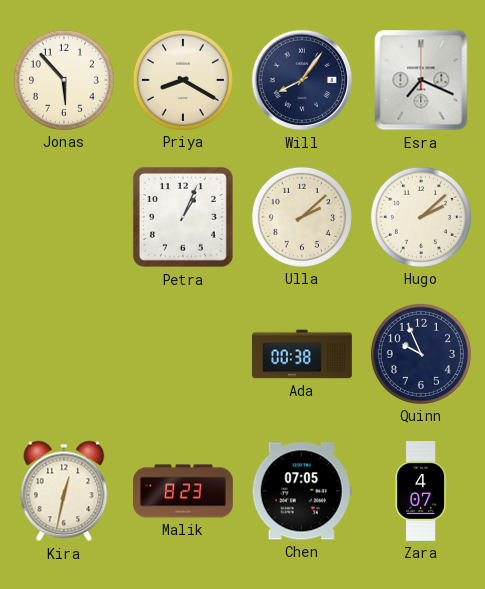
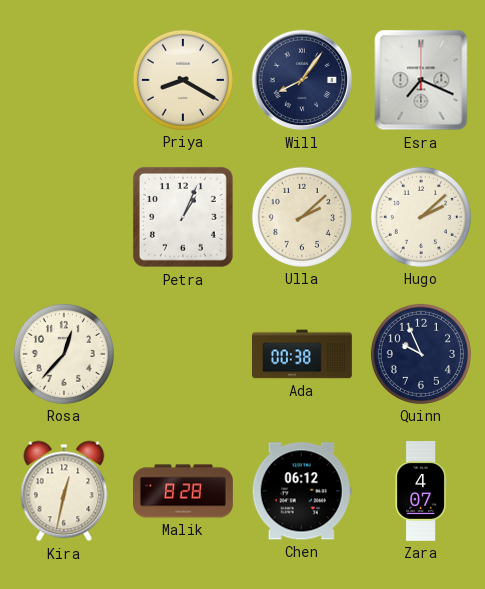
Jonas: 5:53 -> none
Rosa: none -> 12:37
Malik: 8:23 -> 8:28
Chen: 07:05 -> 06:12
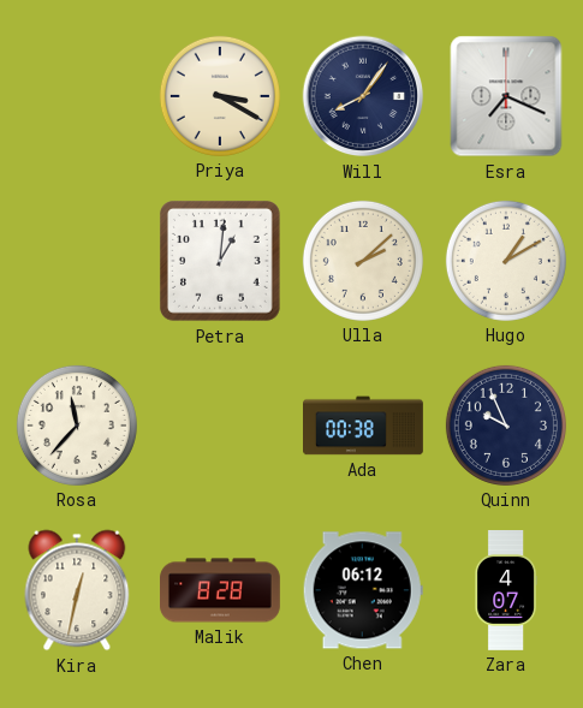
Priya: 8:20 -> 3:20
Petra: 1:04 -> 1:01
Hugo: 2:08 -> 1:10
Rosa: 12:37 -> 11:37
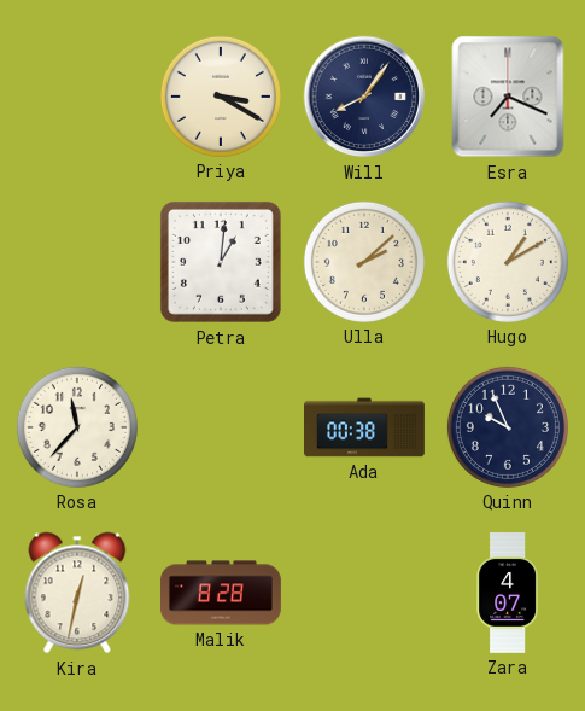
Chen: 06:12 -> none
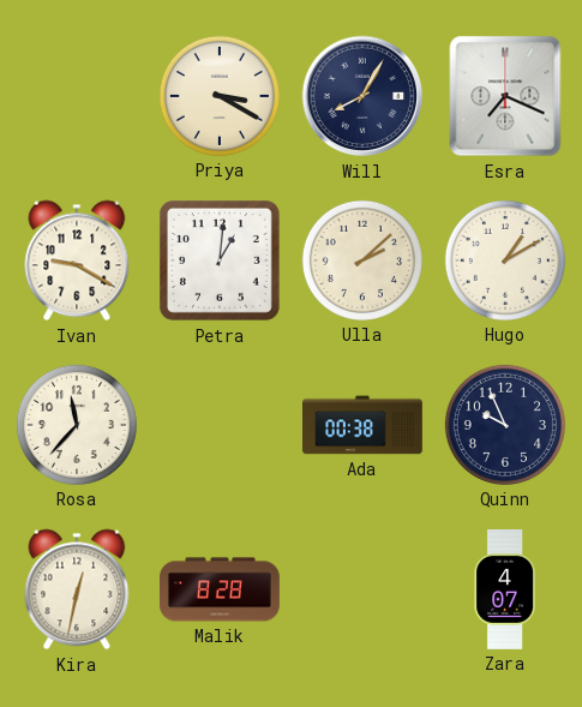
Will: 8:06 -> 8:05
Ivan: none -> 9:20
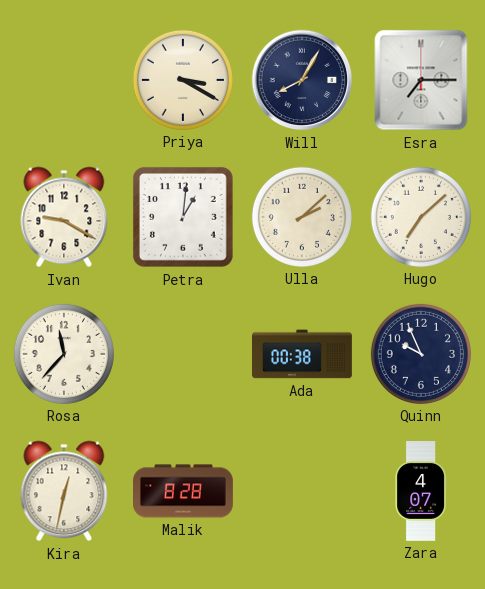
Esra: 7:19 -> 7:15
Hugo: 1:10 -> 7:08
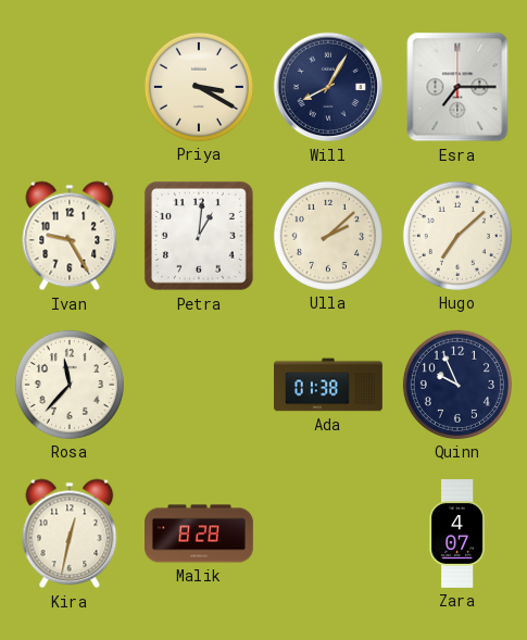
Ivan: 9:20 -> 9:25
Ada: 00:38 -> 01:38
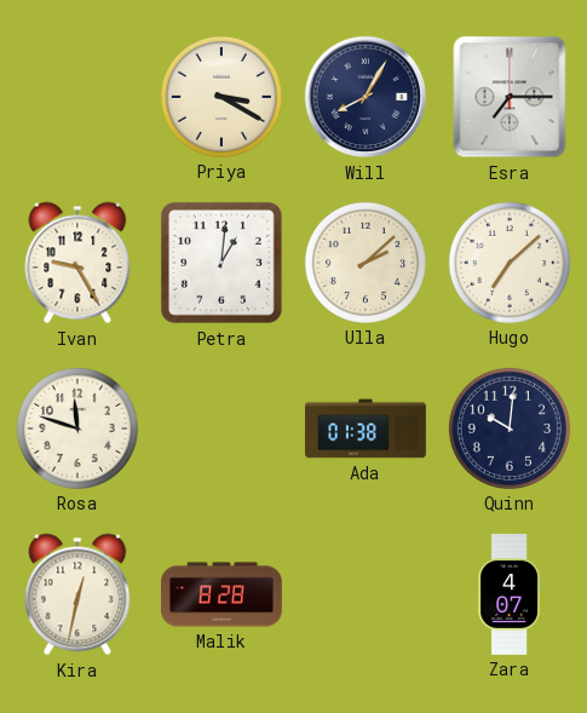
Rosa: 11:37 -> 11:48
Quinn: 9:56 -> 10:01
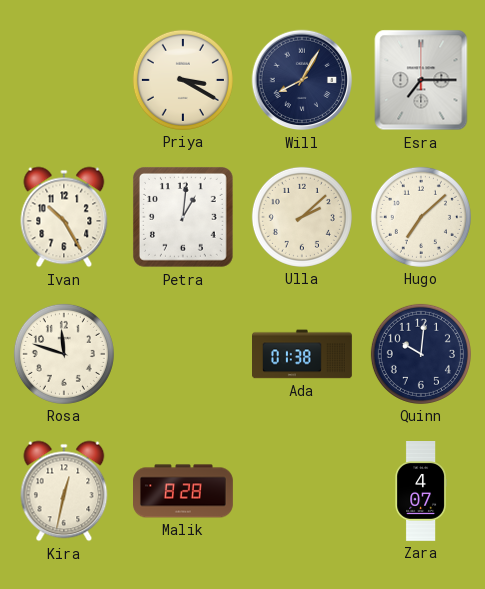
Ivan: 9:25 -> 10:25
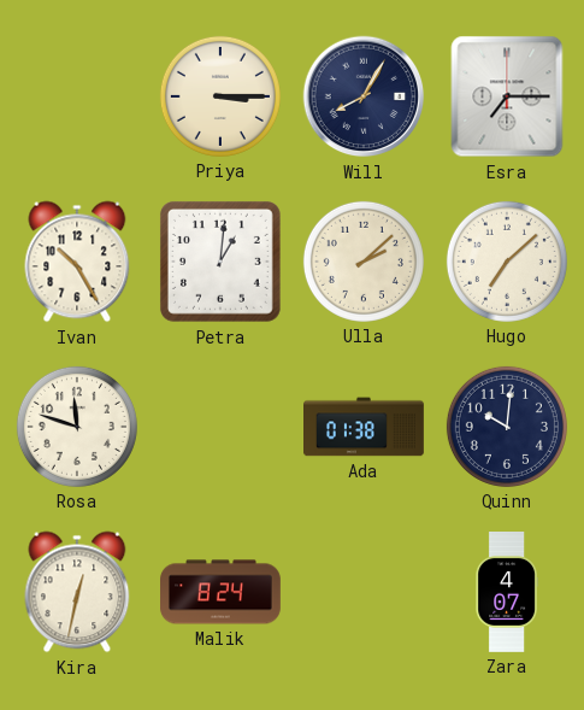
Priya: 3:20 -> 3:15
Malik: 8:28 -> 8:24
